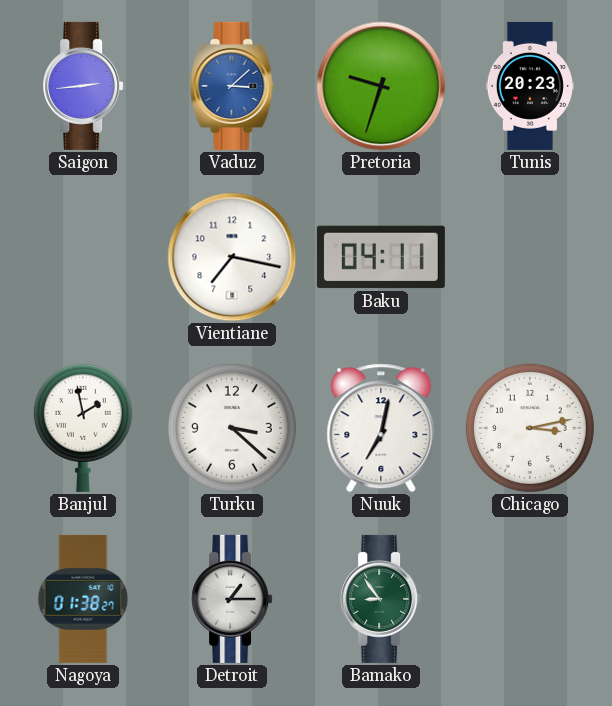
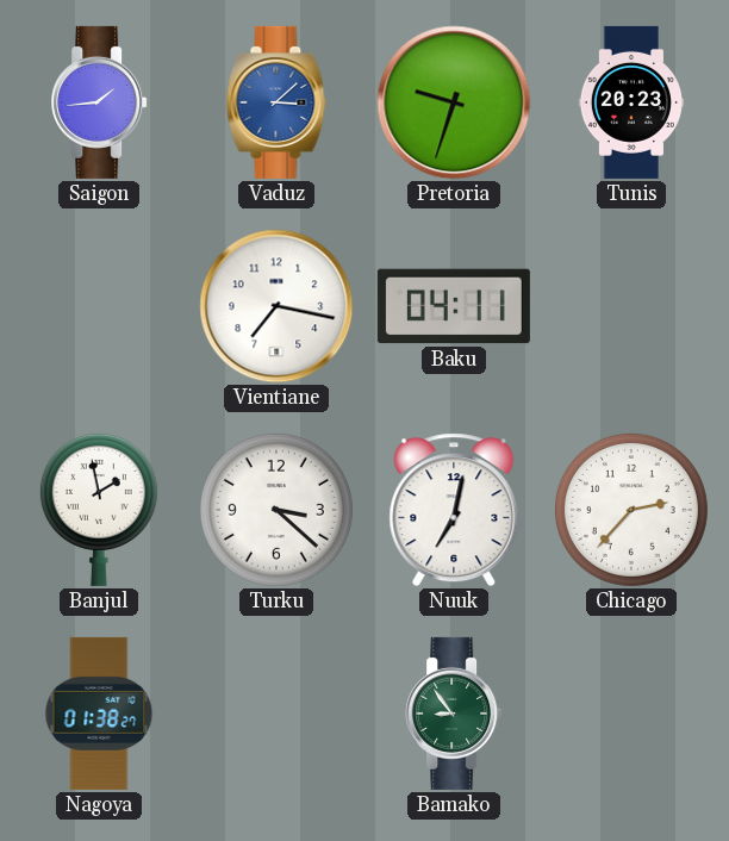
Saigon: 2:44 -> 1:44
Chicago: 3:13 -> 2:37
Detroit: 1:15 -> none
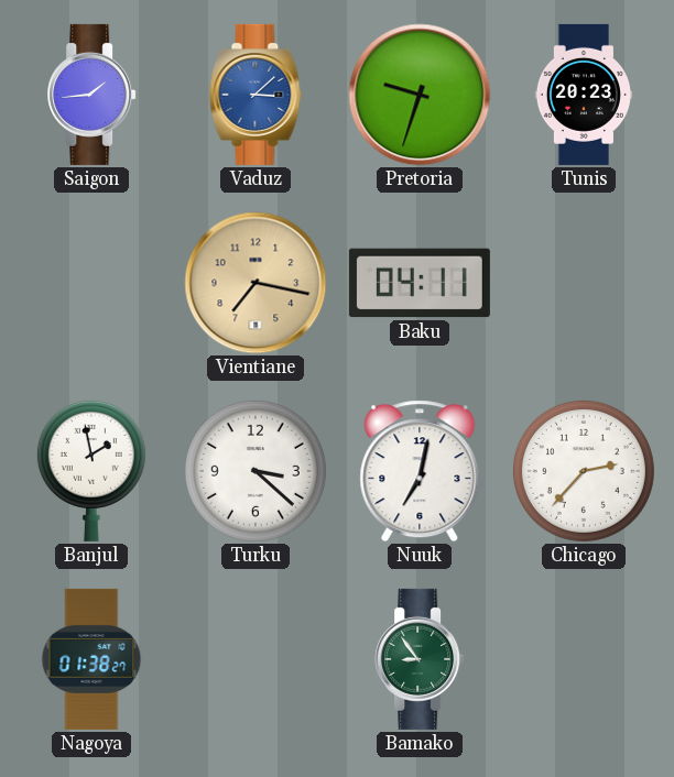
Vientiane dial: white -> champagne
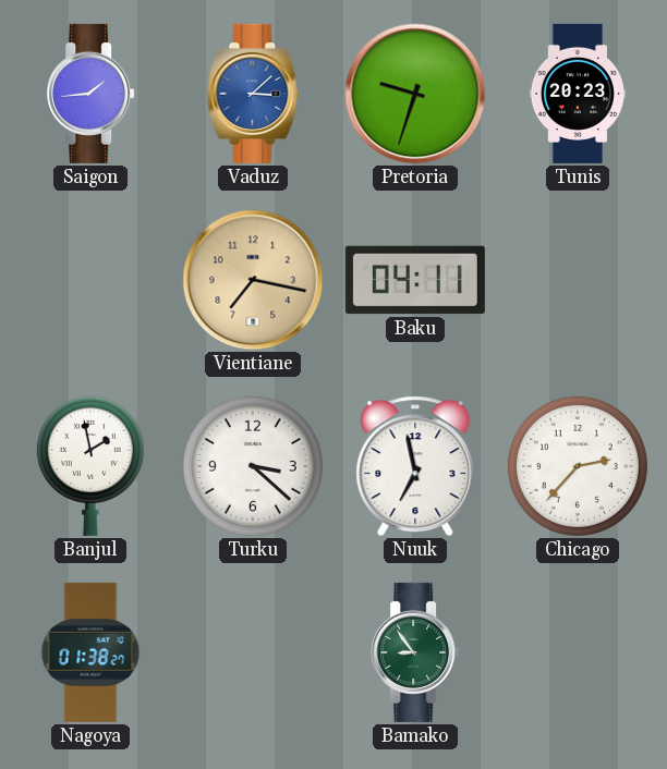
Nuuk: 7:02 -> 6:58
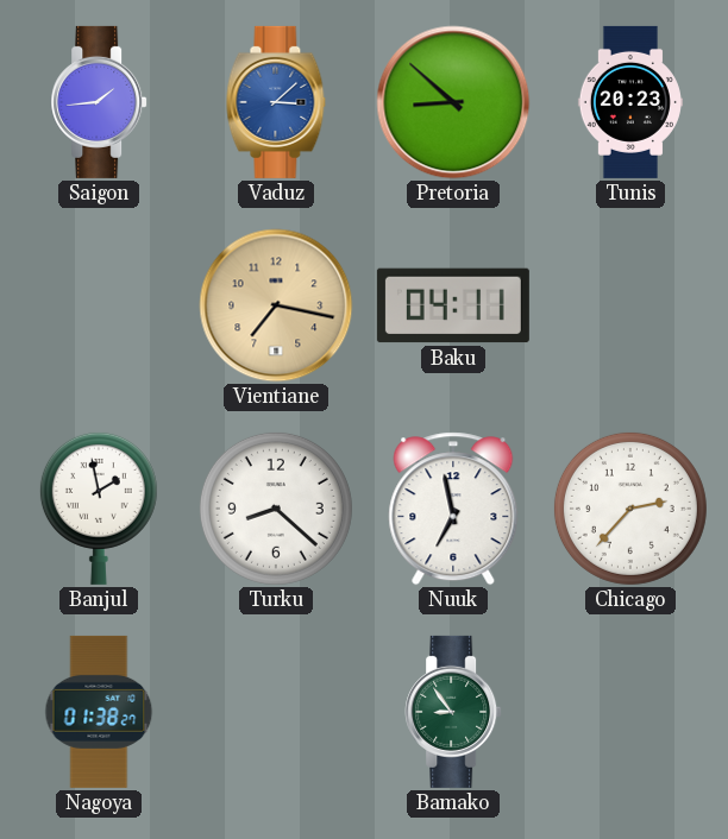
Pretoria: 9:33 -> 8:52
Turku: 3:22 -> 8:22
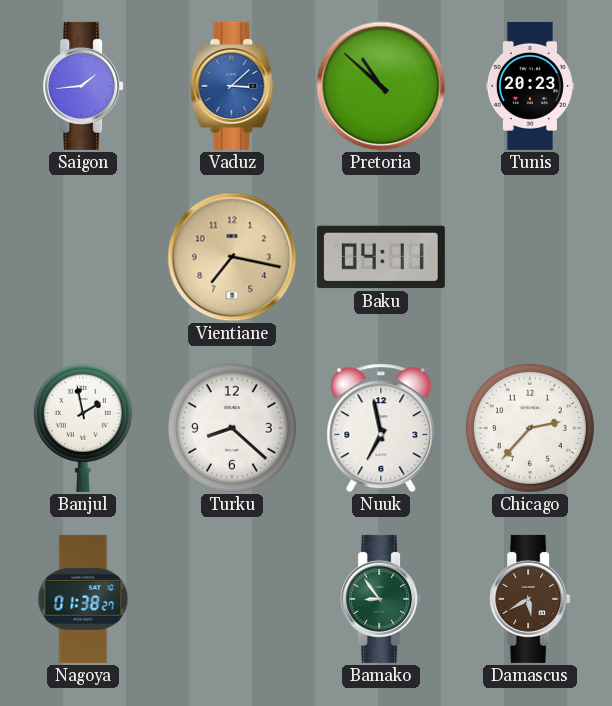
Pretoria: 8:52 -> 10:52
Damascus: none -> 5:40
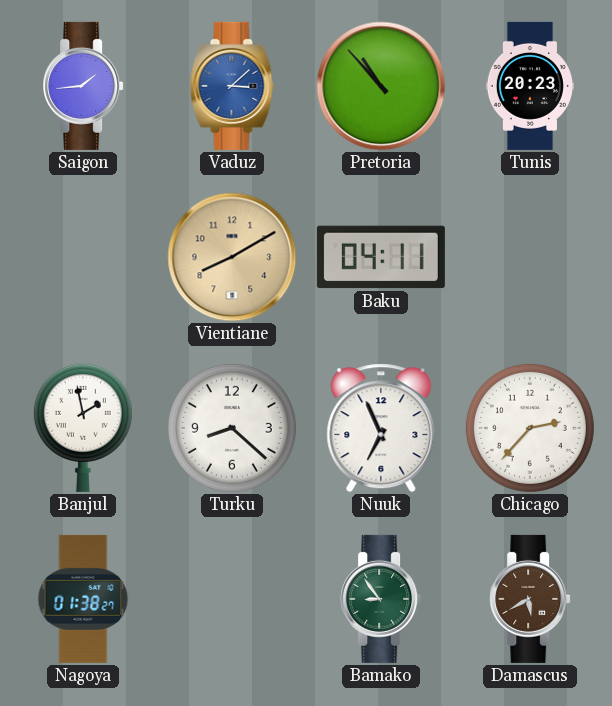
Pretoria: 10:52 -> 10:53
Vientiane: 7:17 -> 8:10
Nuuk: 6:58 -> 6:56
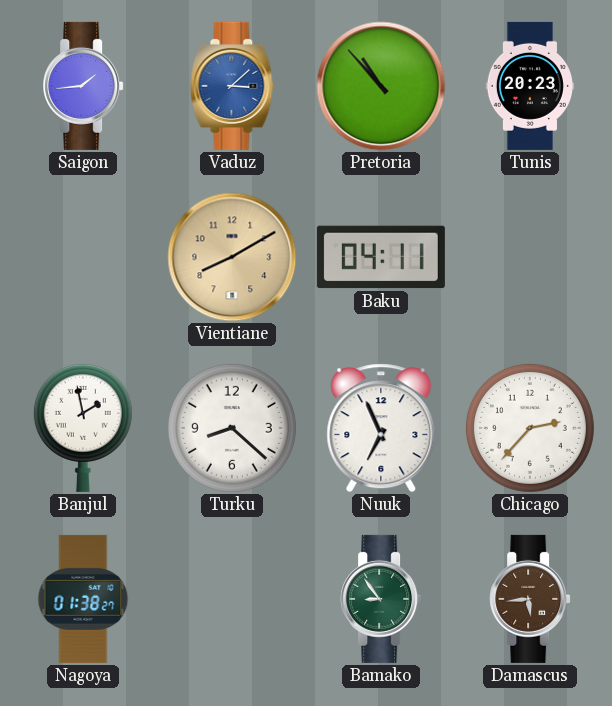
Damascus: 5:40 -> 5:44
